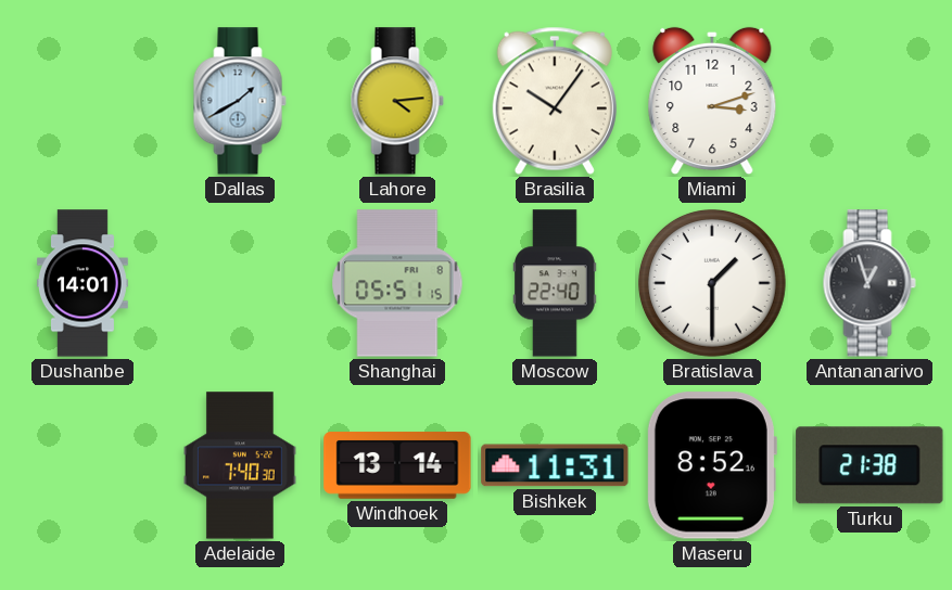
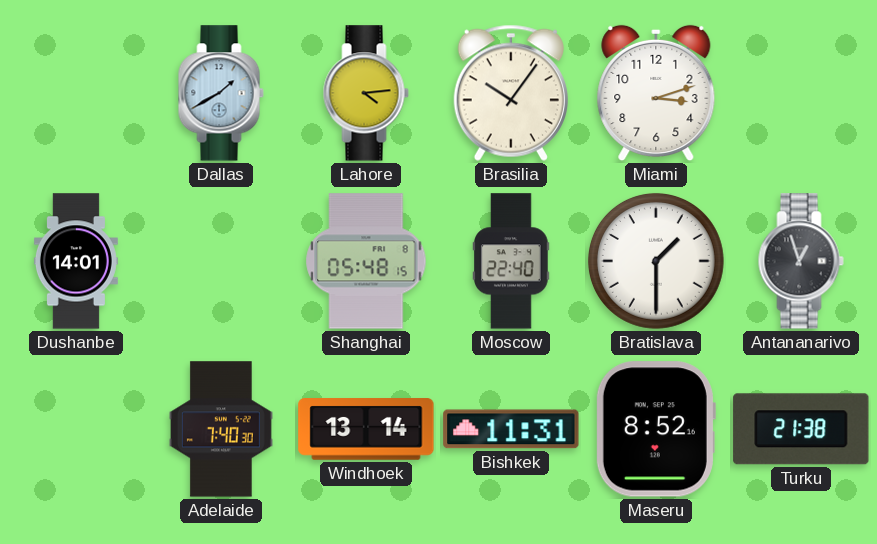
Shanghai: 05:51 -> 05:48
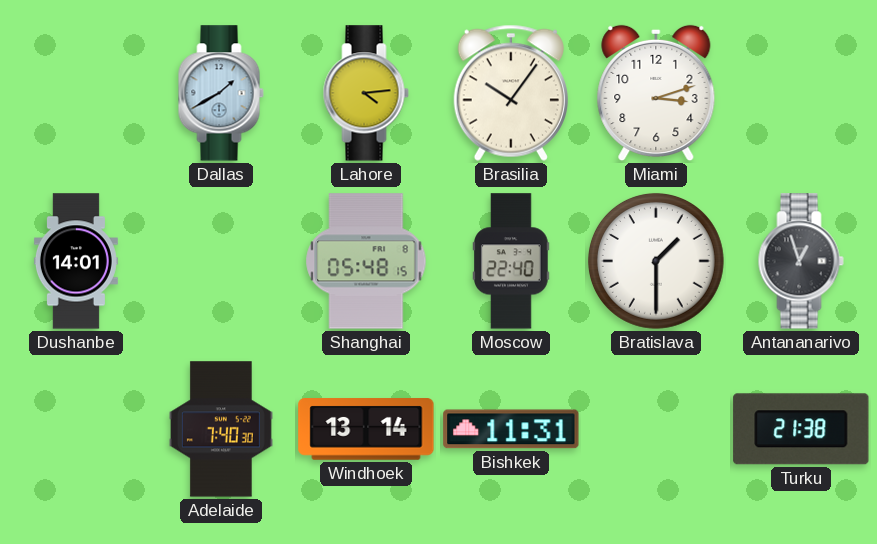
Maseru: 8:52 -> none
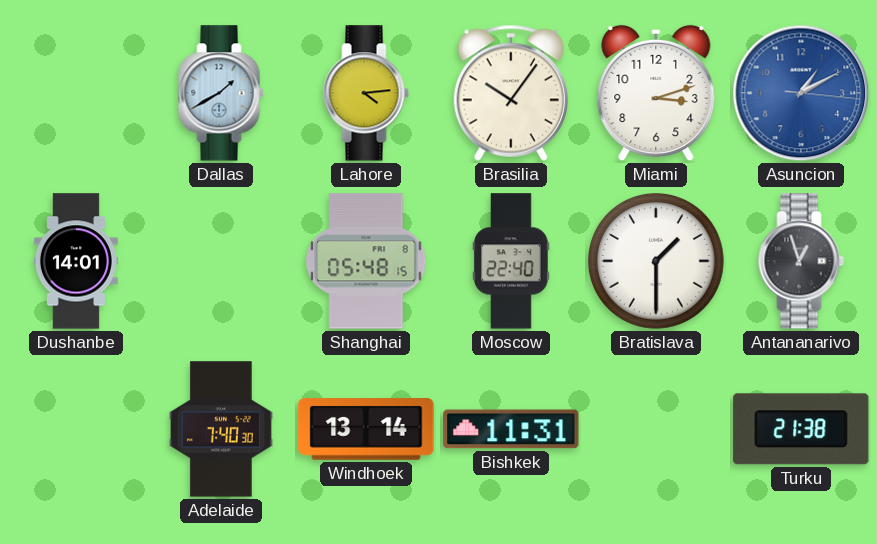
Asuncion: none -> 1:10
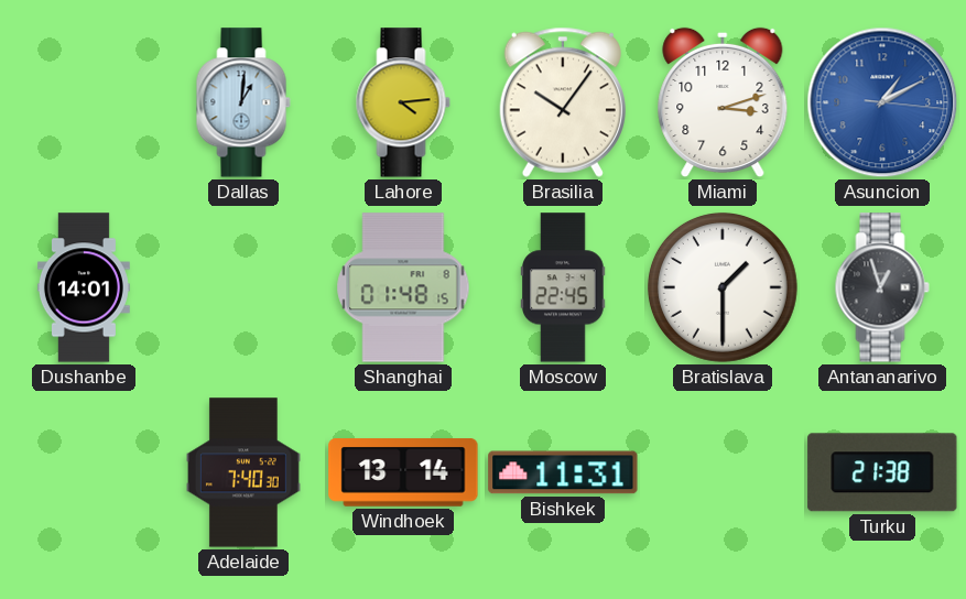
Dallas: 1:40 -> 1:01
Shanghai: 05:48 -> 01:48
Moscow: 22:40 -> 22:45
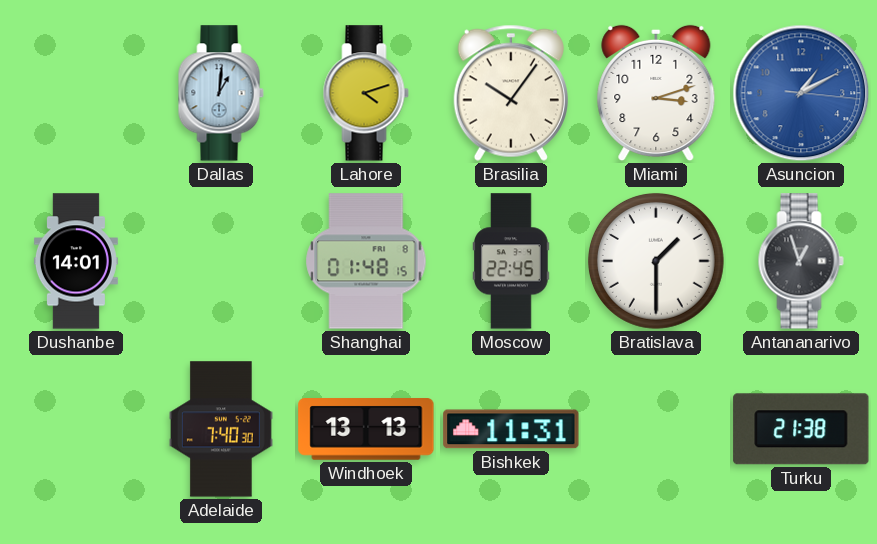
Lahore: 4:14 -> 4:12
Windhoek: 13:14 -> 13:13
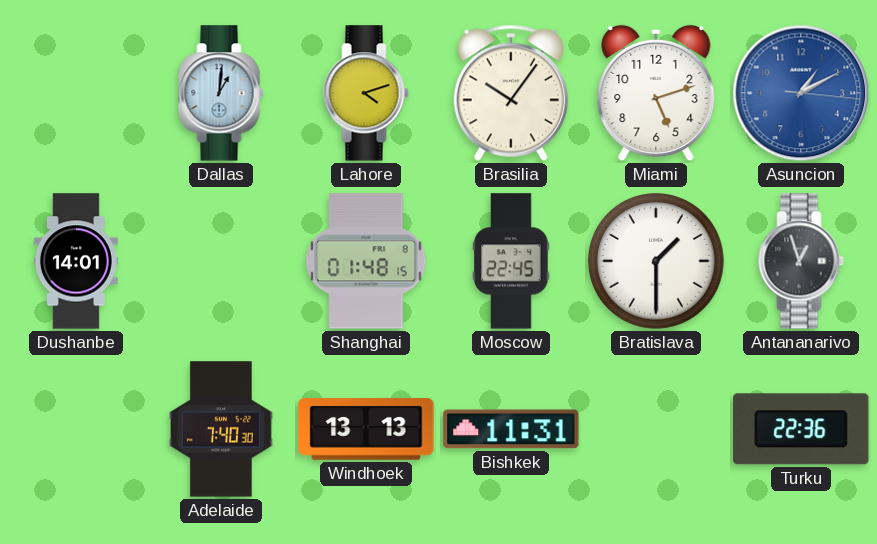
Miami: 3:12 -> 5:12
Turku: 21:38 -> 22:36
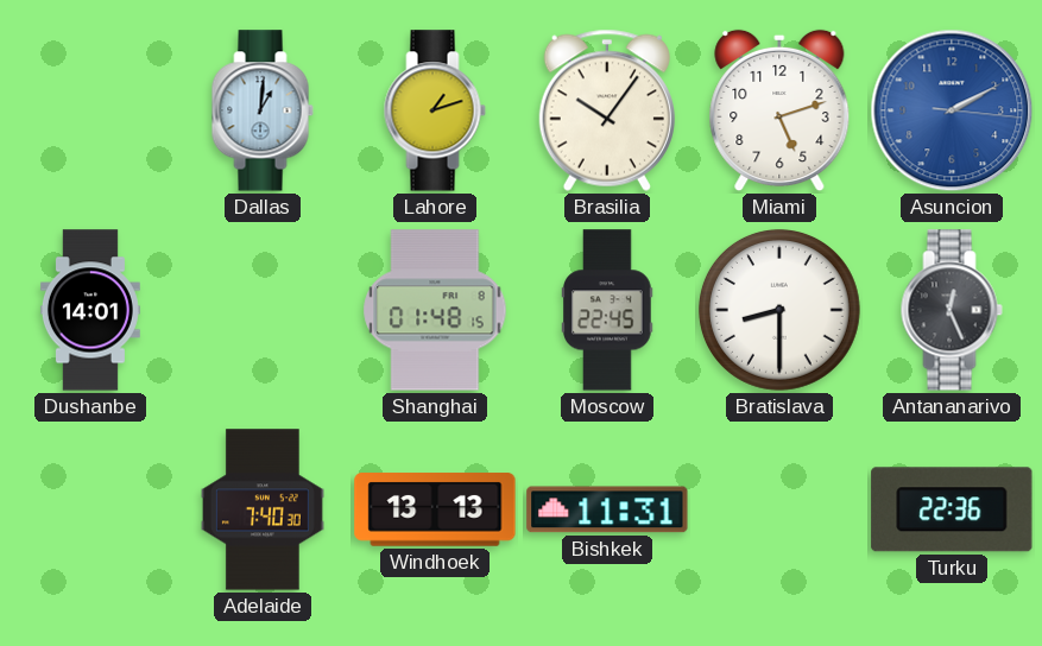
Lahore: 4:12 -> 1:12
Asuncion: 1:10 -> 2:10
Bratislava: 1:30 -> 8:30
Antananarivo: 12:57 -> 12:26
